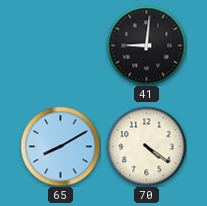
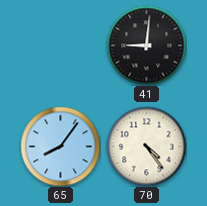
65: 8:10 -> 8:06
70: 4:21 -> 4:24
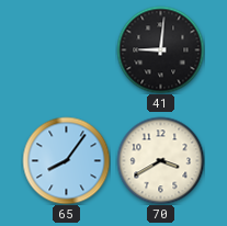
70: 4:24 -> 3:40
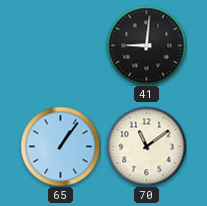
65: 8:06 -> 1:06
70: 3:40 -> 11:09
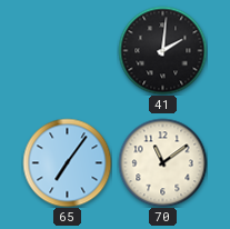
41: 9:01 -> 2:01
65: 1:06 -> 7:06
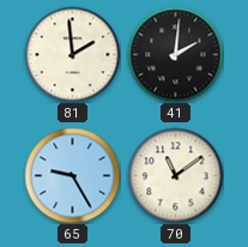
81: none -> 1:59
65: 7:06 -> 9:25
